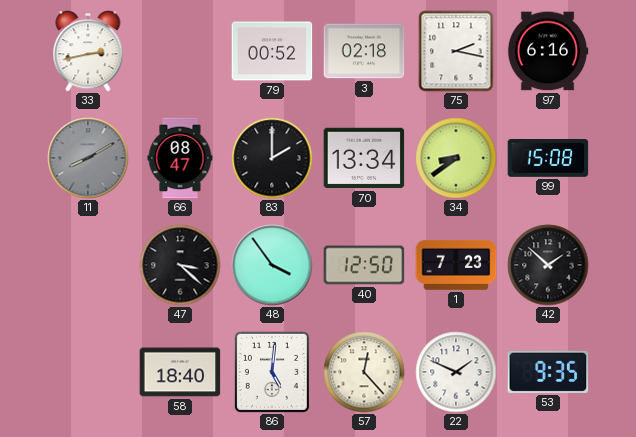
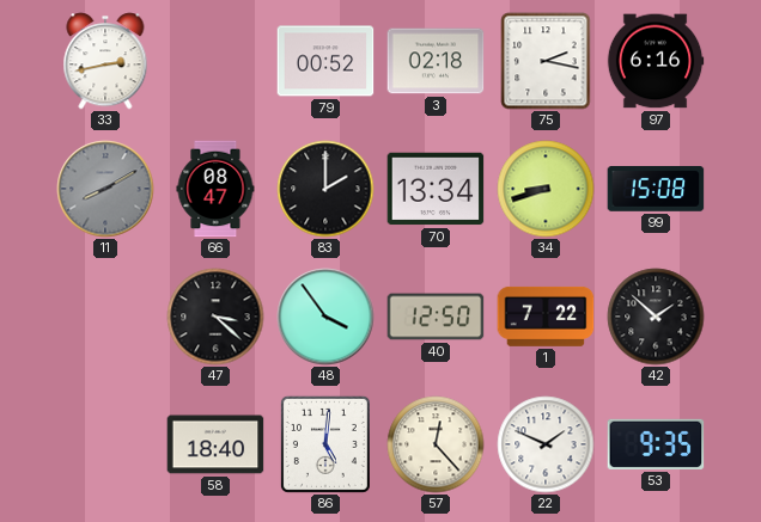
34: 8:39 -> 8:42
1: 7:23 -> 7:22
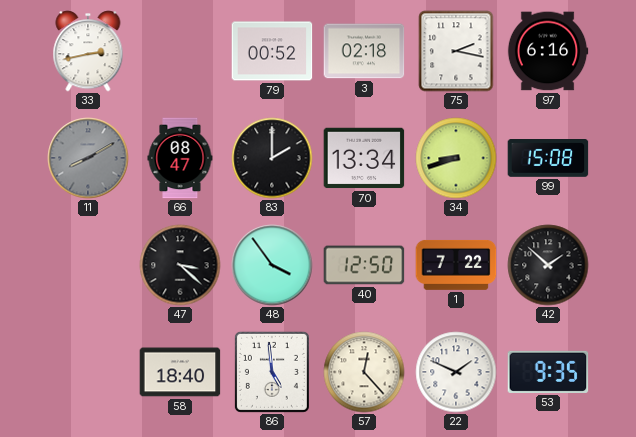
86: 5:01 -> 4:59
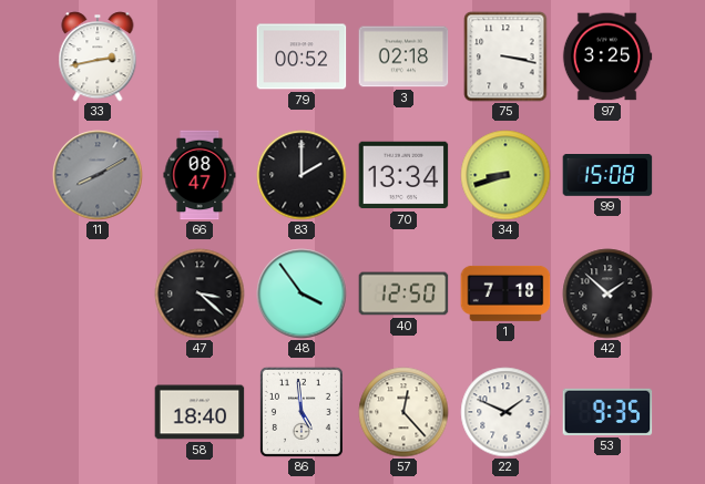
75: 2:17 -> 3:17
97: 6:16 -> 3:25
1: 7:22 -> 7:18
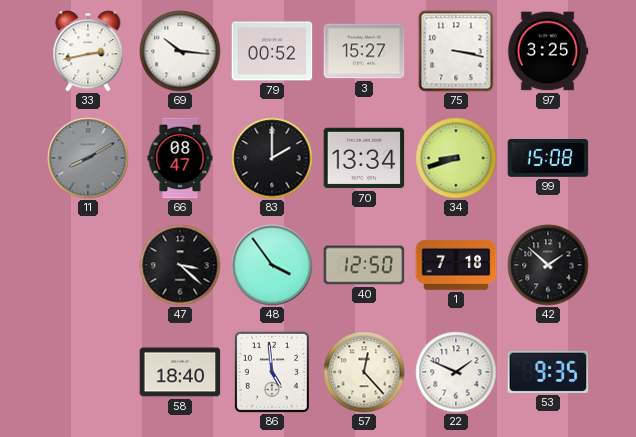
69: none -> 10:16
3: 02:18 -> 15:27
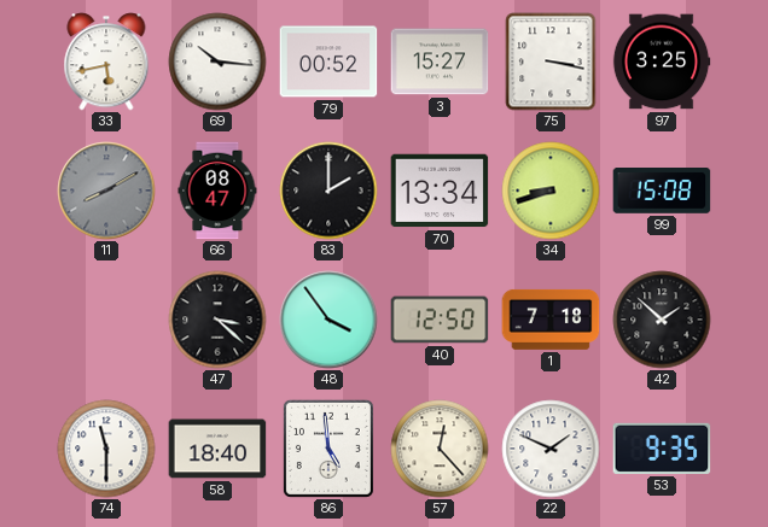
33: 2:43 -> 5:43
74: none -> 11:30
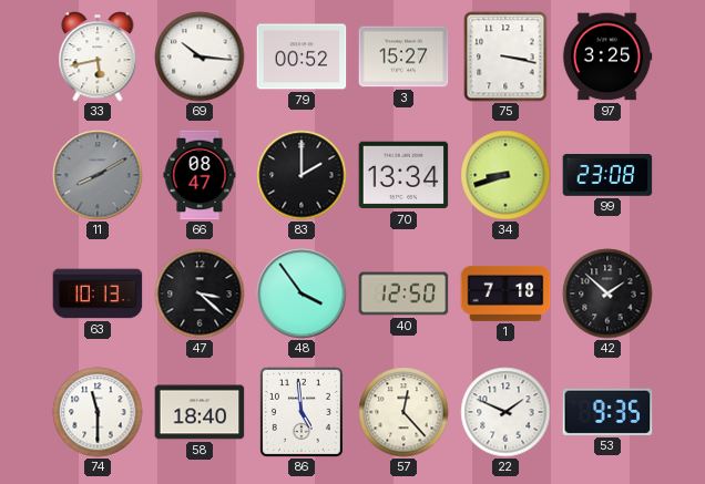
99: 15:08 -> 23:08
63: none -> 10:13
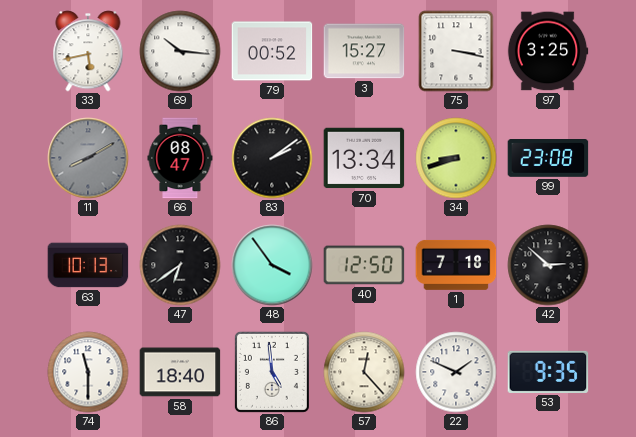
83: 2:00 -> 2:09
47: 3:22 -> 6:39
42: 1:52 -> 2:52
